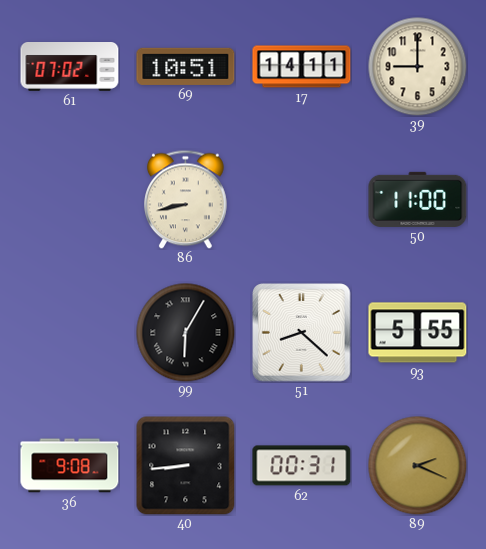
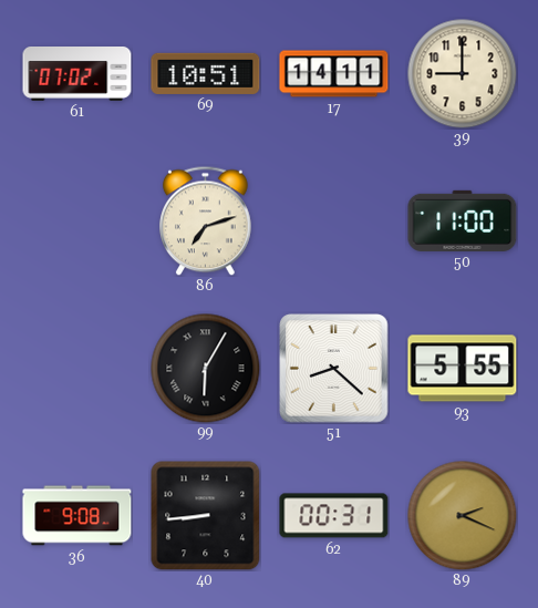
86: 8:43 -> 7:12
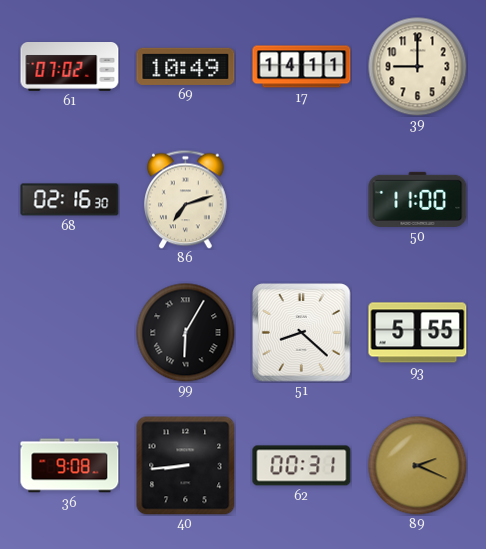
69: 10:51 -> 10:49
68: none -> 02:16
